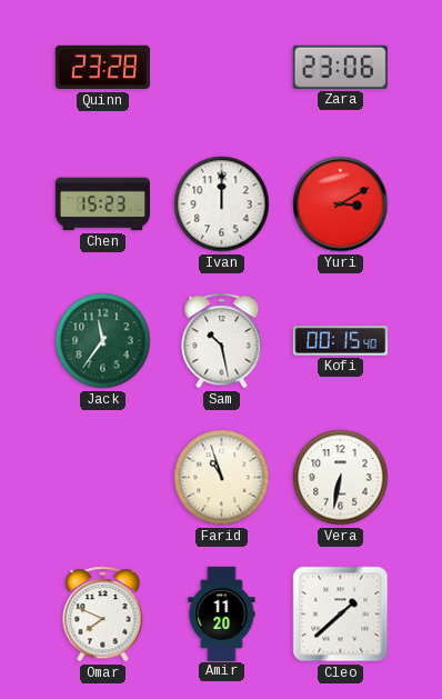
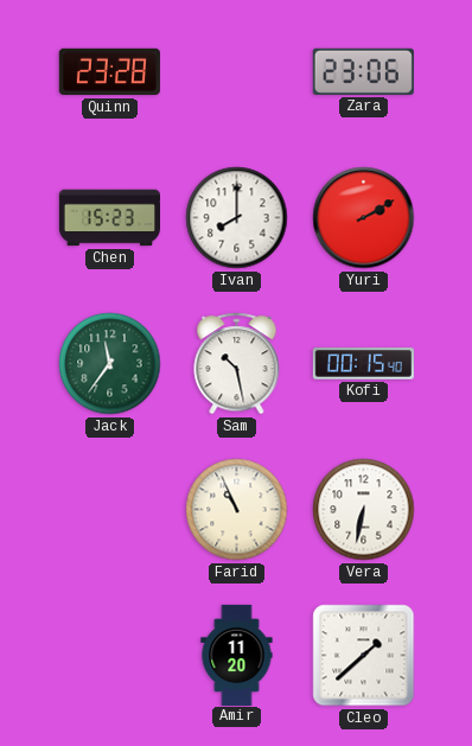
Ivan: 12:00 -> 8:00
Yuri: 3:10 -> 2:10
Farid: 10:57 -> 10:56
Omar: 7:49 -> none
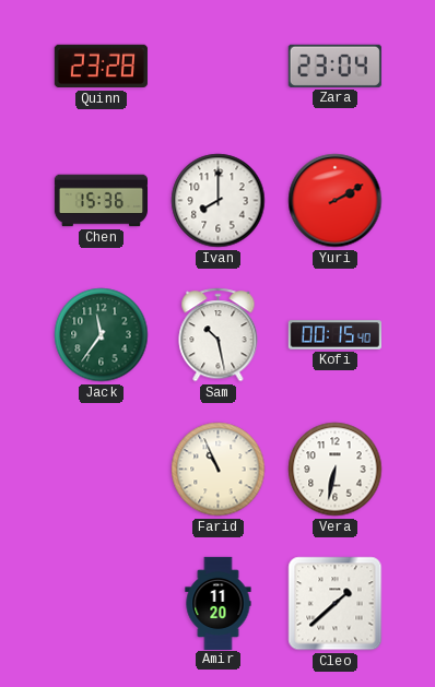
Zara: 23:06 -> 23:04
Chen: 15:23 -> 15:36
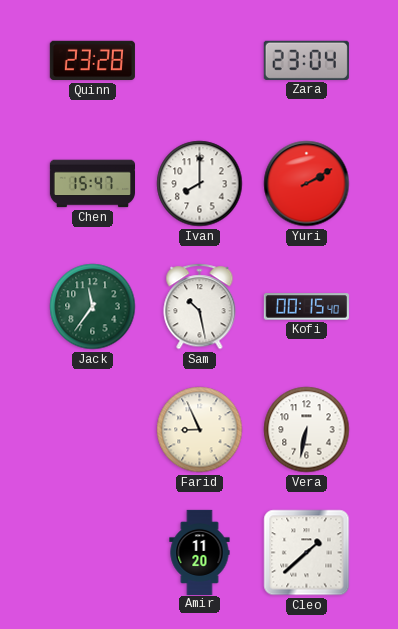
Chen: 15:36 -> 15:47
Farid: 10:56 -> 8:56
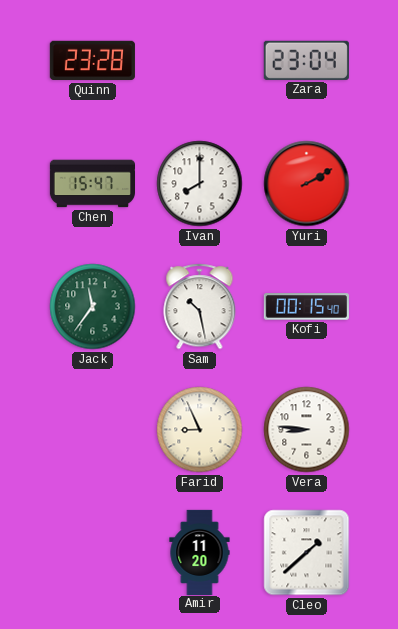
Vera: 6:32 -> 8:46
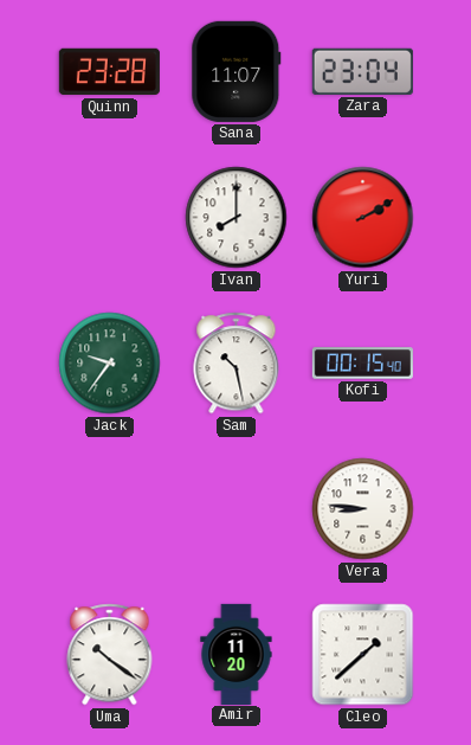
Sana: none -> 11:07
Chen: 15:47 -> none
Jack: 11:36 -> 9:36
Farid: 8:56 -> none
Uma: none -> 10:21
